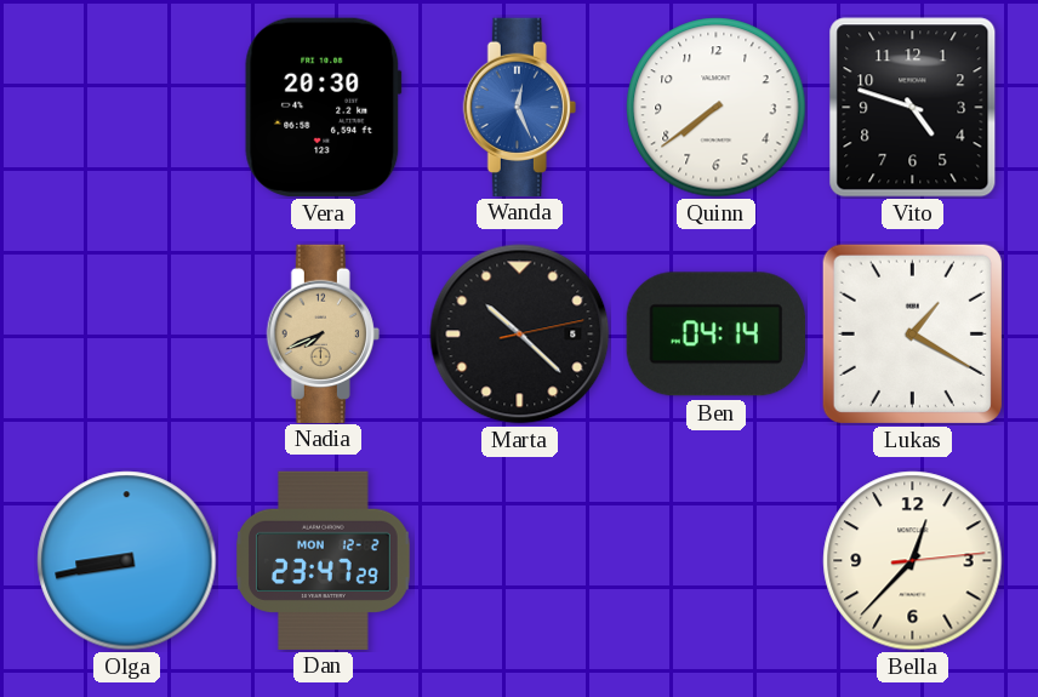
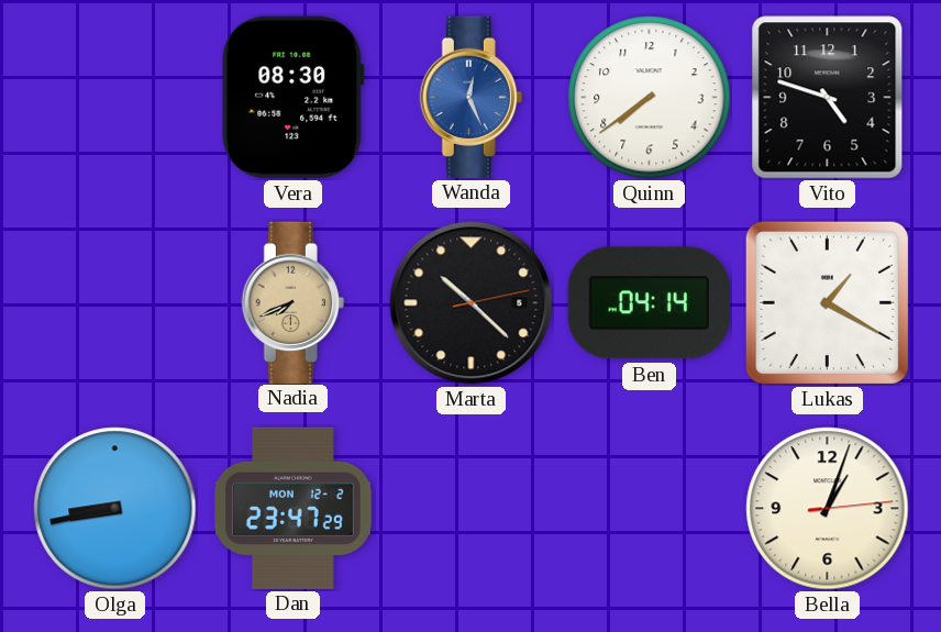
Vera: 20:30 -> 08:30
Bella: 12:37 -> 1:03
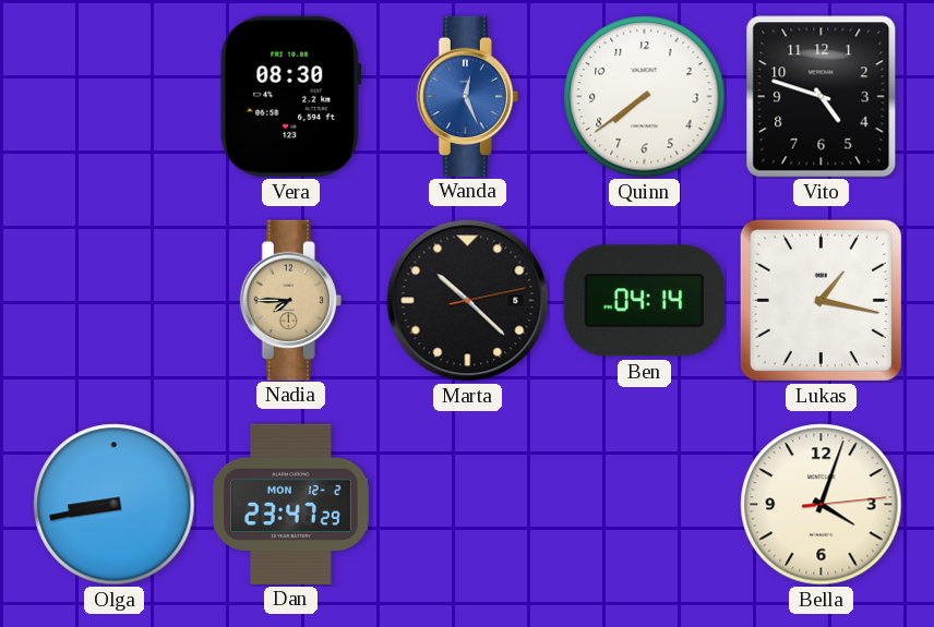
Nadia: 7:41 -> 7:45
Lukas: 1:20 -> 1:17
Bella: 1:03 -> 4:03
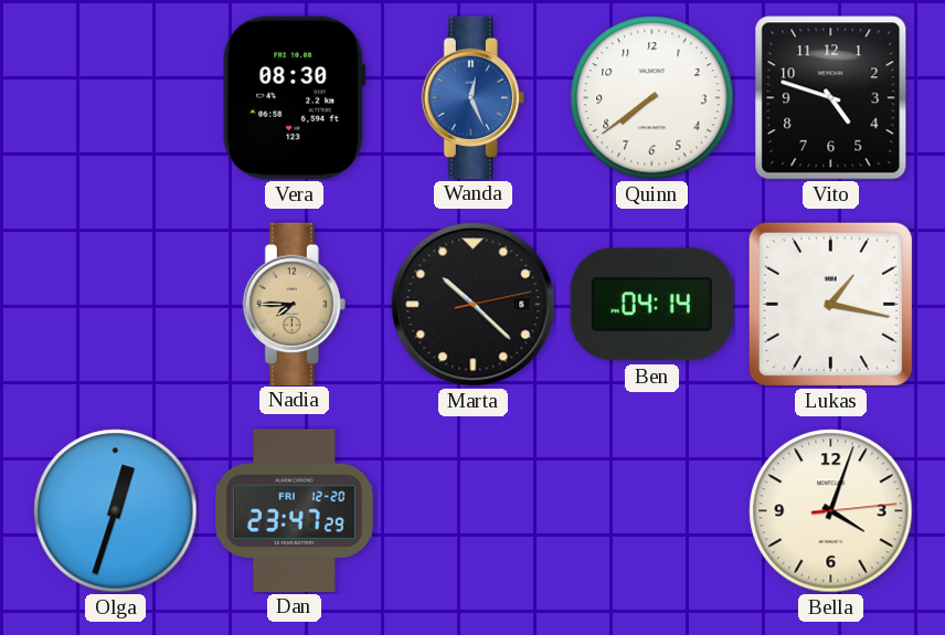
Olga: 8:43 -> 12:33
Dan date: MON 12-2 -> FRI 12-20
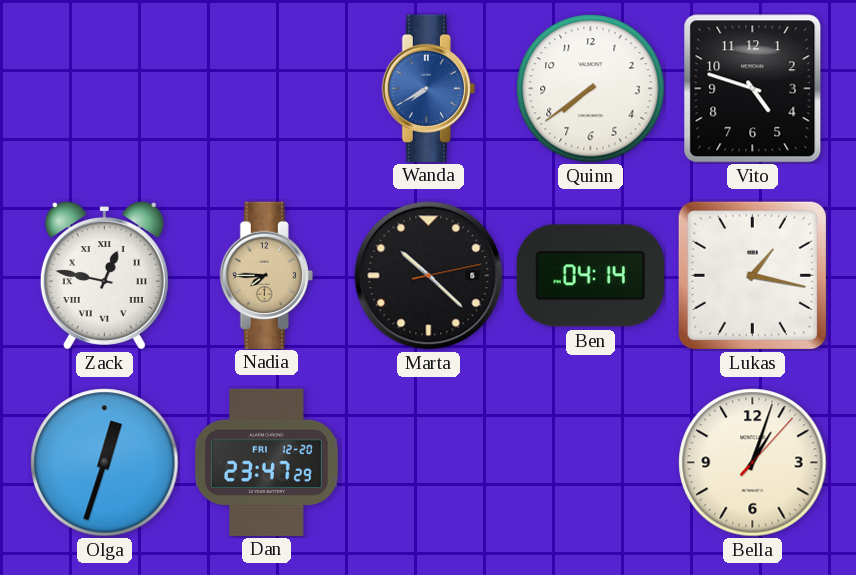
Vera: 08:30 -> none
Wanda: 12:26 -> 7:40
Zack: none -> 12:47
Bella: 4:03 -> 1:03
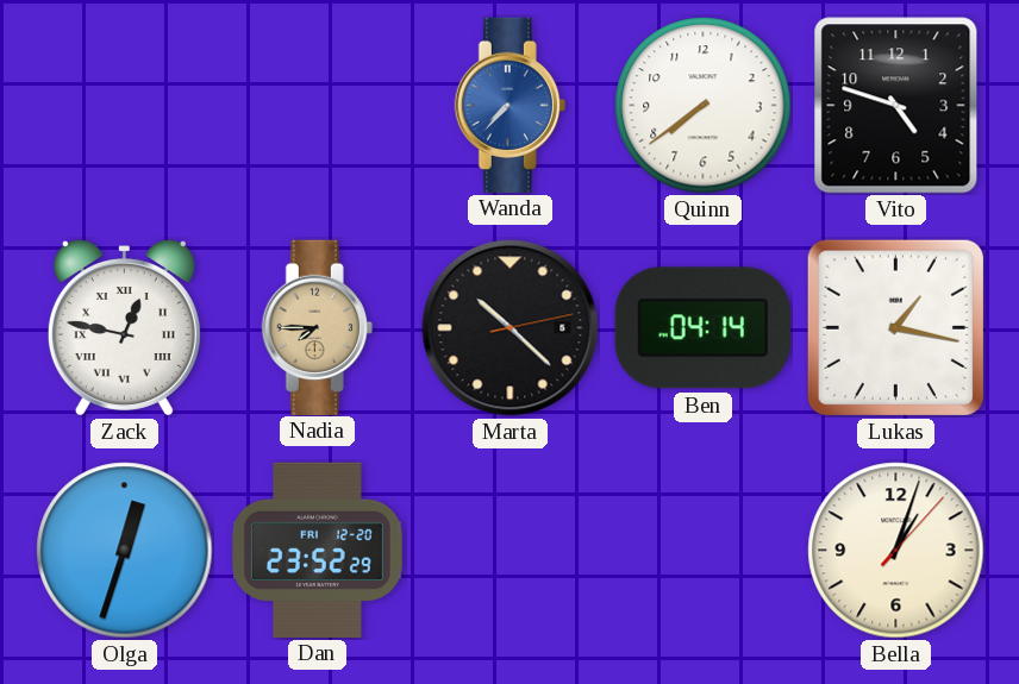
Wanda: 7:40 -> 7:37
Dan: 23:47 -> 23:52
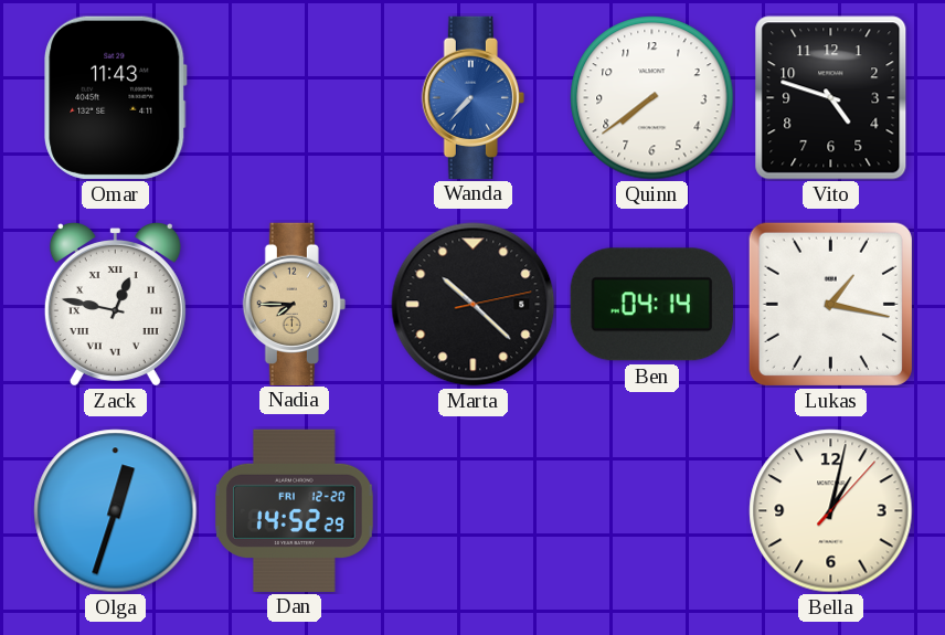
Omar: none -> 11:43
Dan: 23:52 -> 14:52
Bella: 1:03 -> 1:02
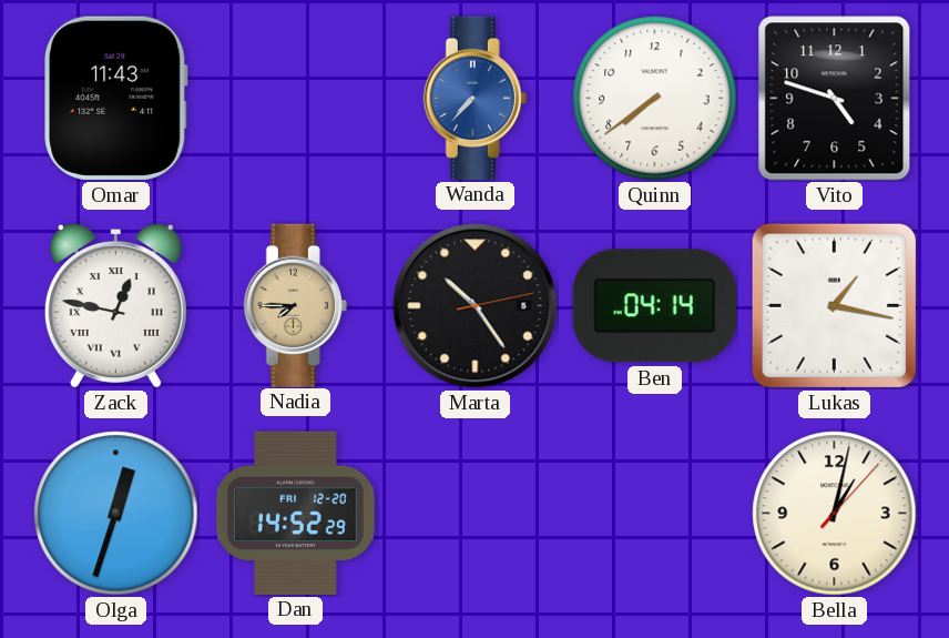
Marta: 10:22 -> 10:24
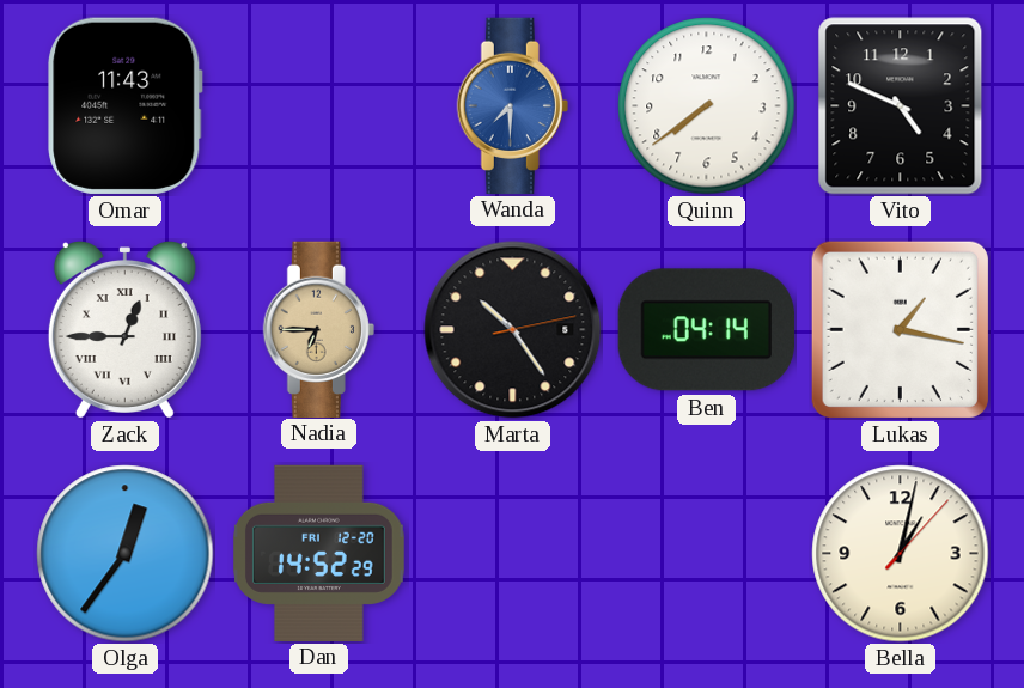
Wanda: 7:37 -> 7:30
Vito: 4:48 -> 4:49
Zack: 12:47 -> 12:45
Nadia: 7:45 -> 6:45
Olga: 12:33 -> 12:36
